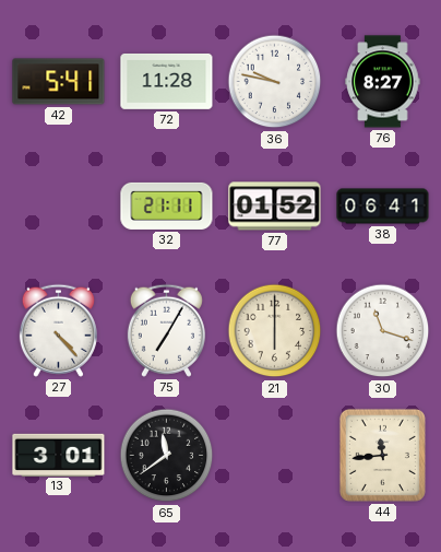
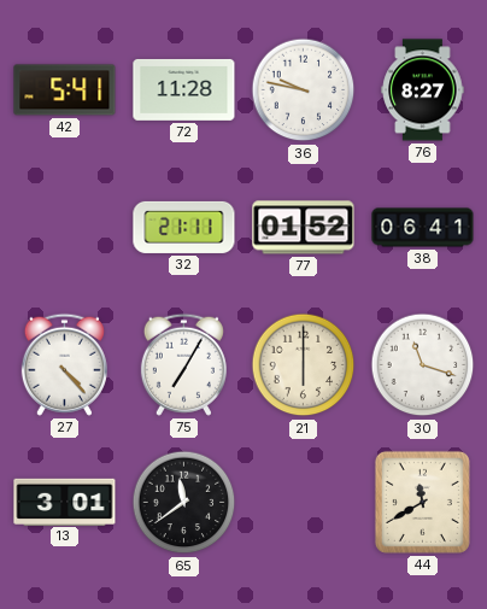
44: 11:44 -> 11:40
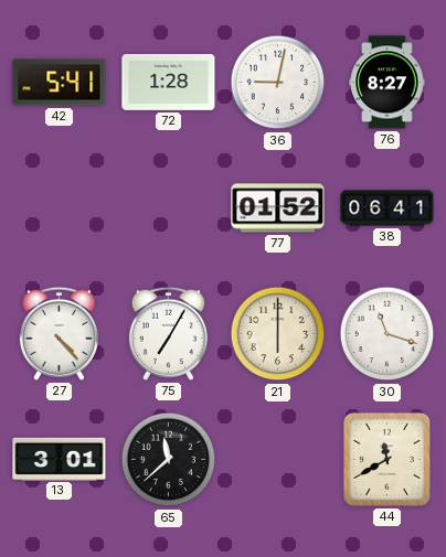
72: 11:28 -> 1:28
36: 9:47 -> 9:02
32: 21:11 -> none
65: 11:39 -> 11:38
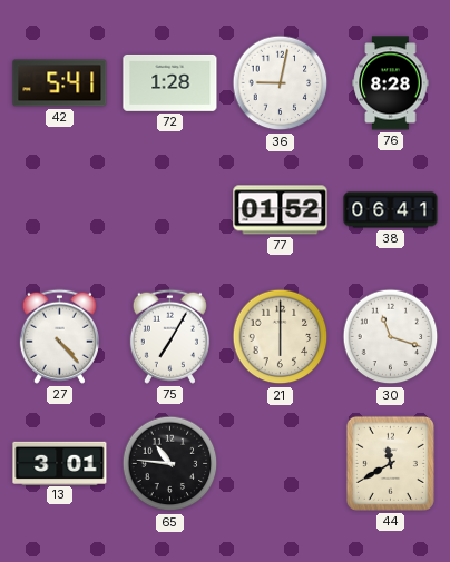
76: 8:27 -> 8:28
65: 11:38 -> 10:46
